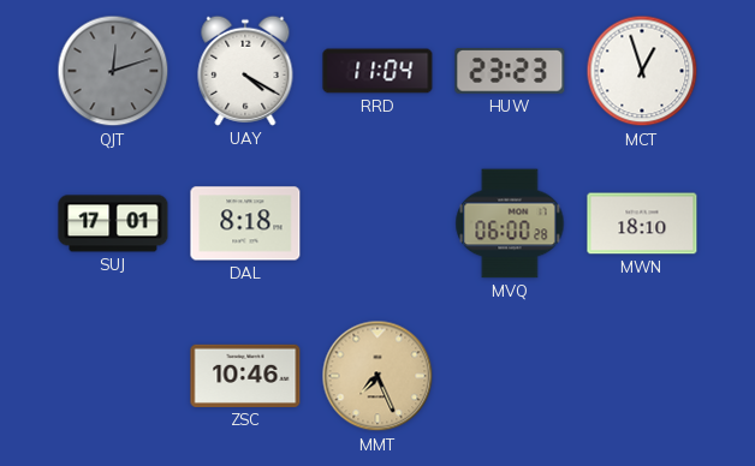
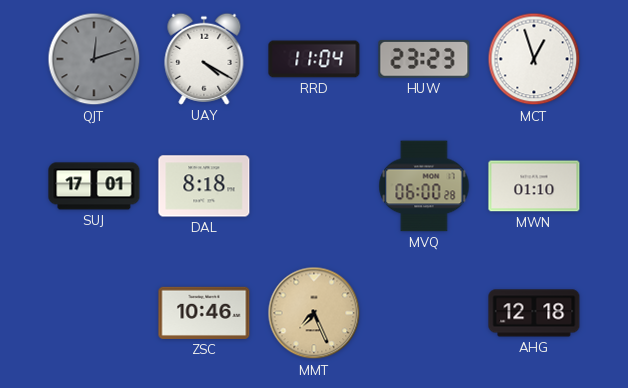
MWN: 18:10 -> 01:10
AHG: none -> 12:18
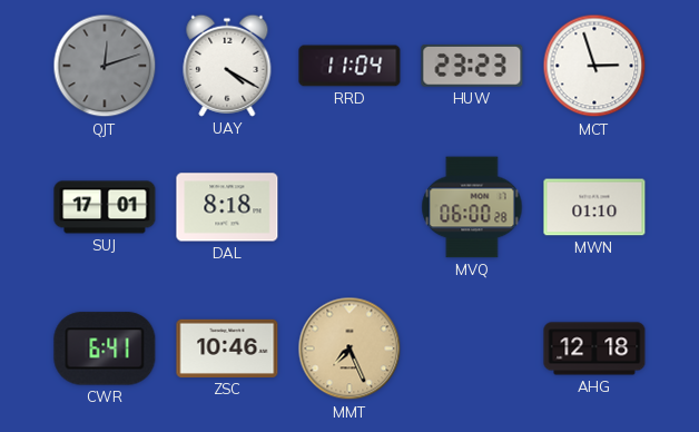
MCT: 12:57 -> 2:57
CWR: none -> 6:41
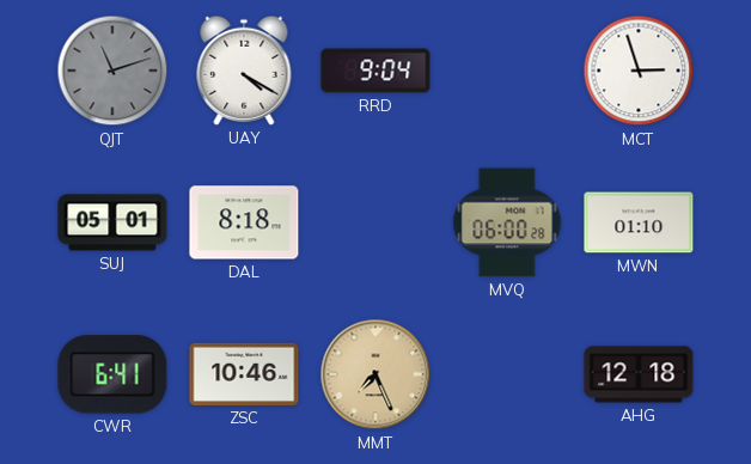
QJT: 12:12 -> 11:12
RRD: 11:04 -> 9:04
HUW: 23:23 -> none
SUJ: 17:01 -> 05:01
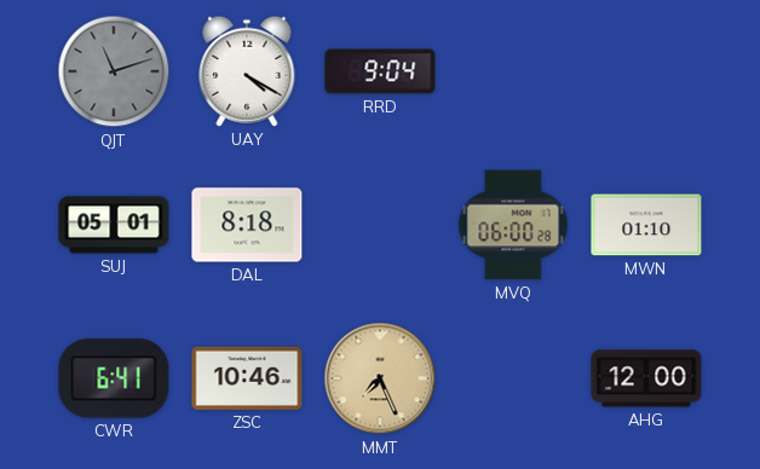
MCT: 2:57 -> none
AHG: 12:18 -> 12:00
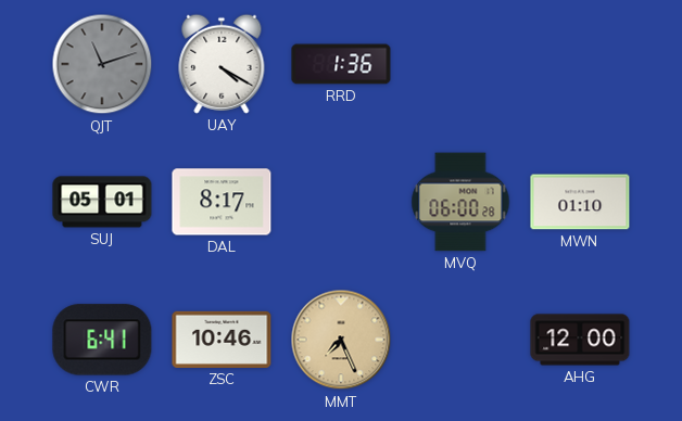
RRD: 9:04 -> 1:36
DAL: 8:18 -> 8:17
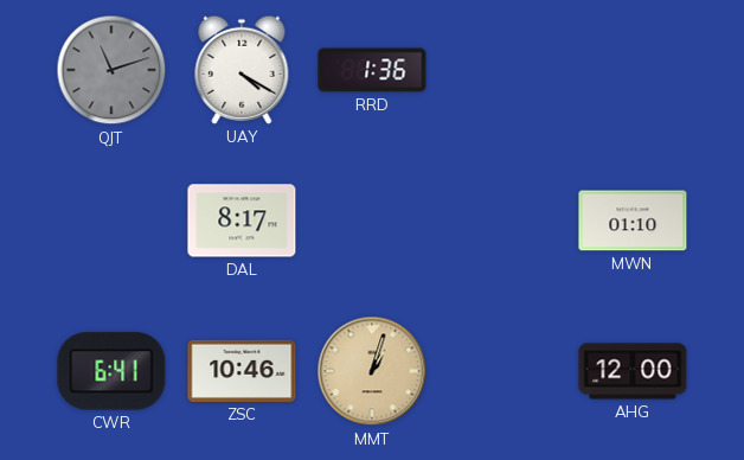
SUJ: 05:01 -> none
MVQ: 06:00 -> none
MMT: 7:26 -> 1:03
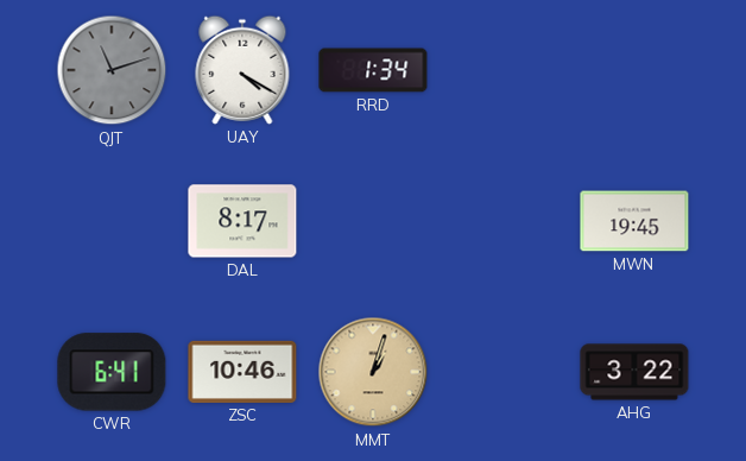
RRD: 1:36 -> 1:34
MWN: 01:10 -> 19:45
AHG: 12:00 -> 3:22
